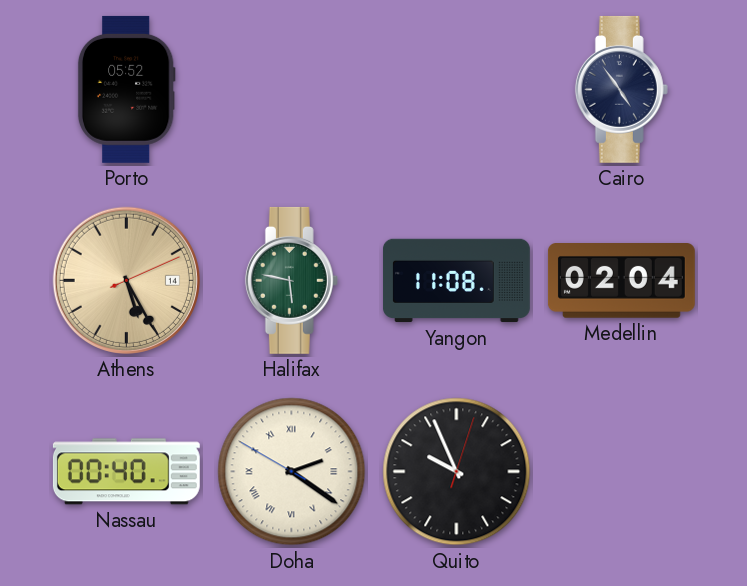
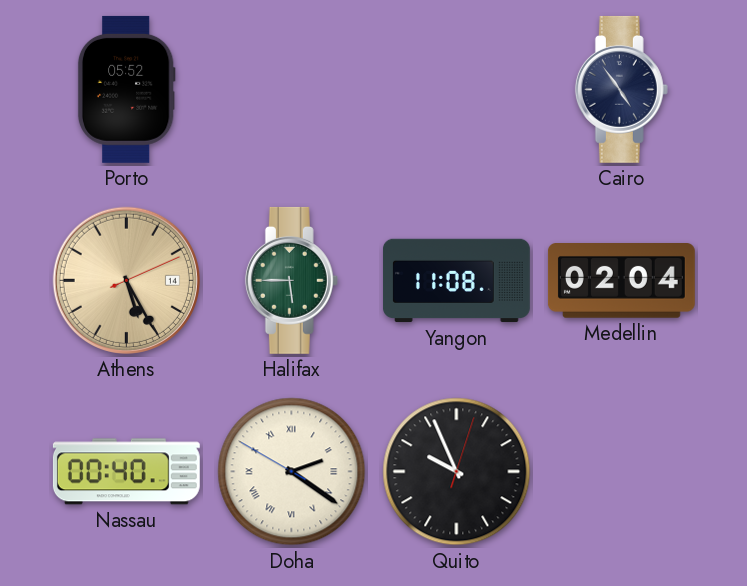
Halifax: 5:47 -> 5:45
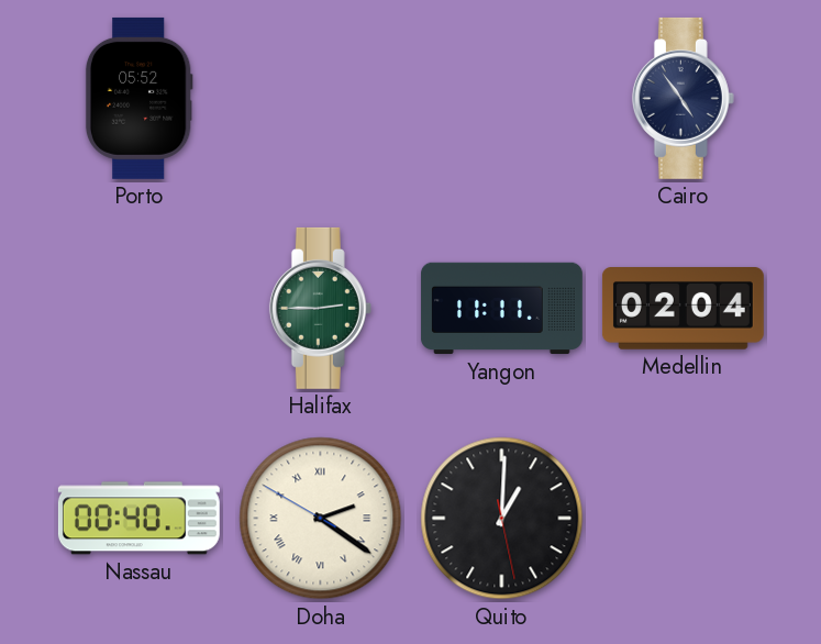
Athens: 5:25 -> none
Halifax: 5:45 -> 2:45
Yangon: 11:08 -> 11:11
Quito: 9:56 -> 1:00
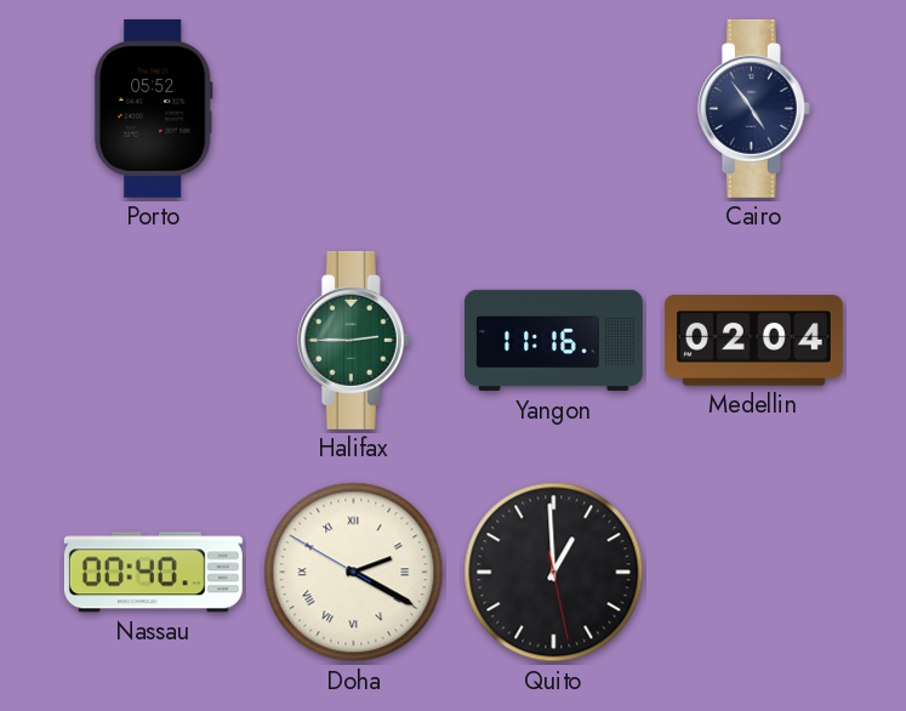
Yangon: 11:11 -> 11:16
Doha: 2:20 -> 2:19
Quito: 1:00 -> 12:59
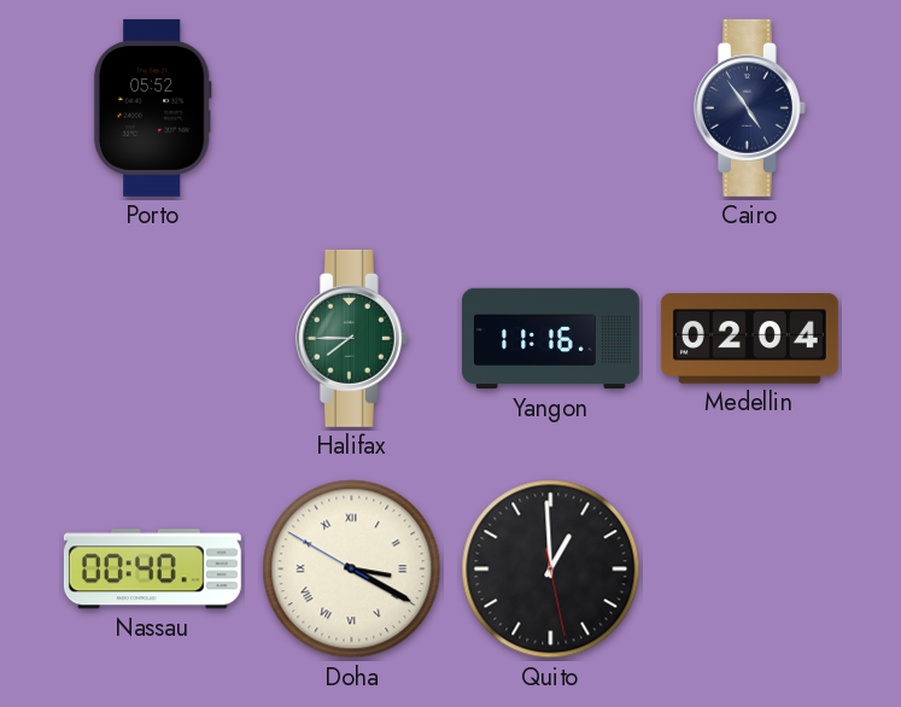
Halifax: 2:45 -> 7:45
Doha: 2:19 -> 3:19
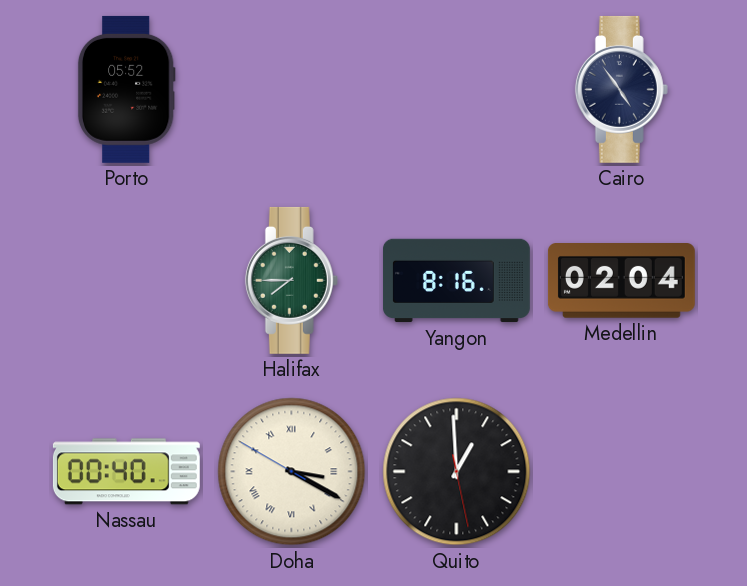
Yangon: 11:16 -> 8:16
